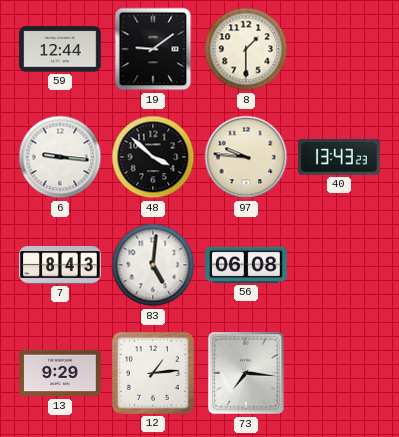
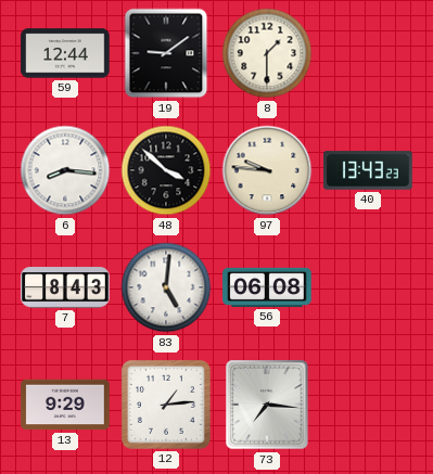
6: 9:16 -> 8:16
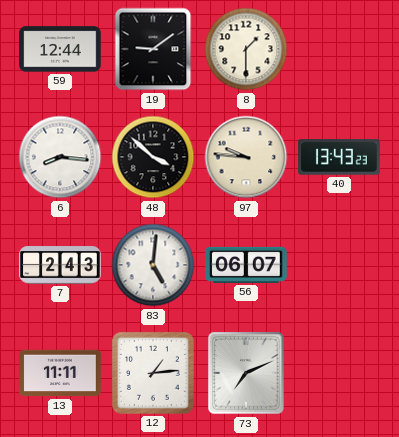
7: 8:43 -> 2:43
56: 06:08 -> 06:07
13: 9:29 -> 11:11
73: 7:16 -> 7:11
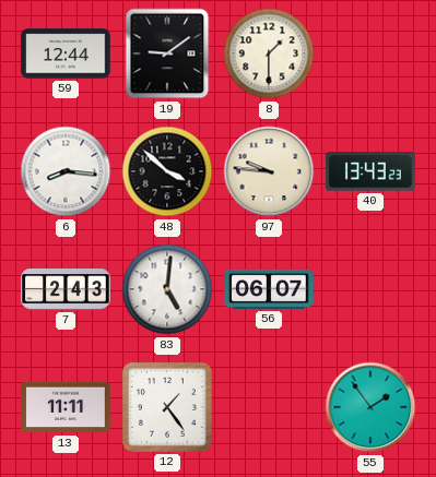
12: 1:14 -> 1:24
73: 7:11 -> none
55: none -> 1:54
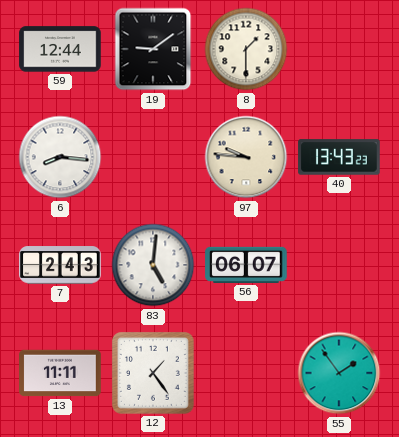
48: 3:52 -> none
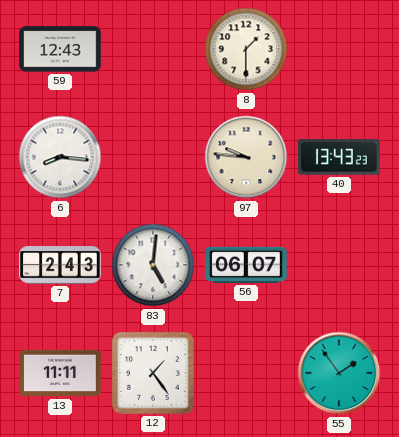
59: 12:44 -> 12:43
19: 9:09 -> none
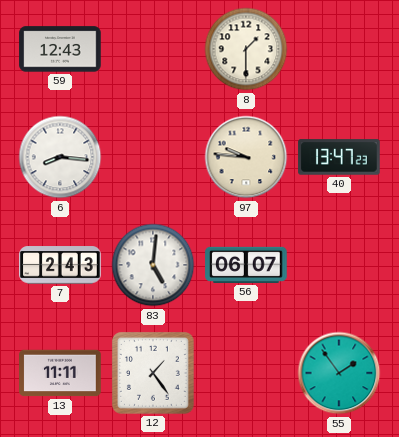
40: 13:43 -> 13:47
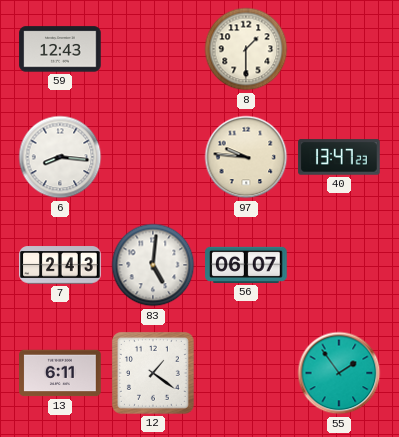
13: 11:11 -> 6:11
12: 1:24 -> 1:21
